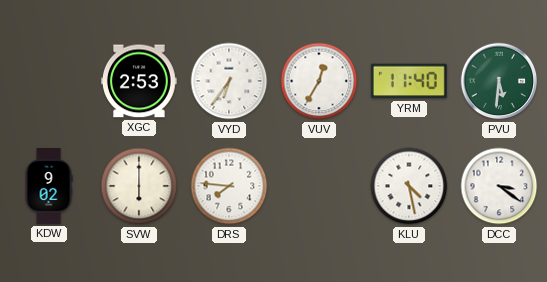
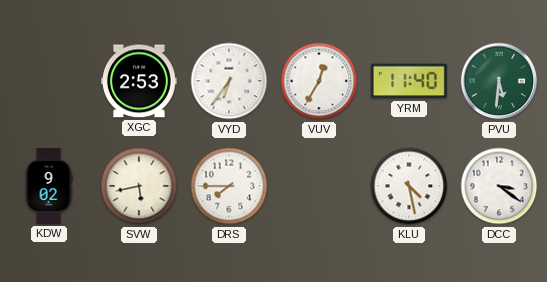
SVW: 6:00 -> 5:43
DRS: 7:46 -> 7:45
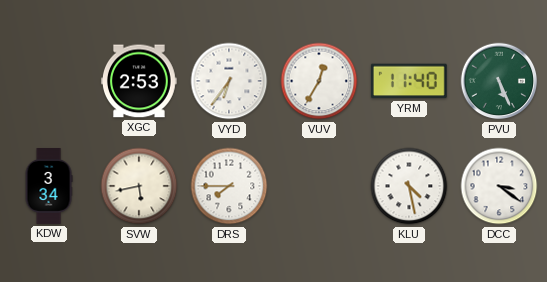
PVU: 5:31 -> 5:26
KDW: 9:02 -> 3:34
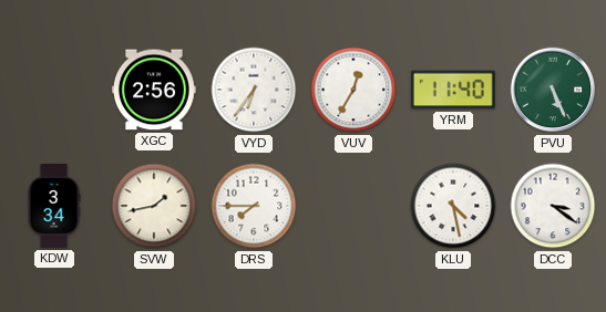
XGC: 2:53 -> 2:56
SVW: 5:43 -> 1:43
